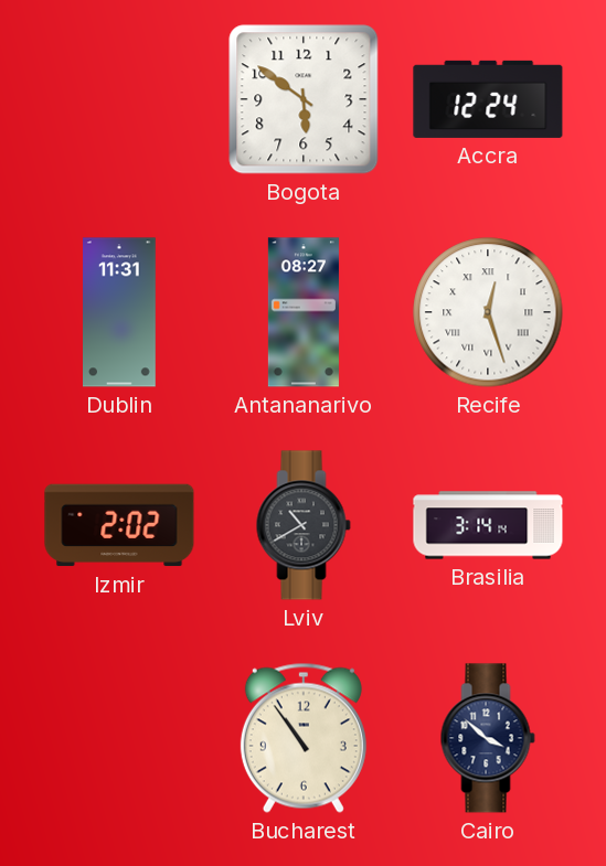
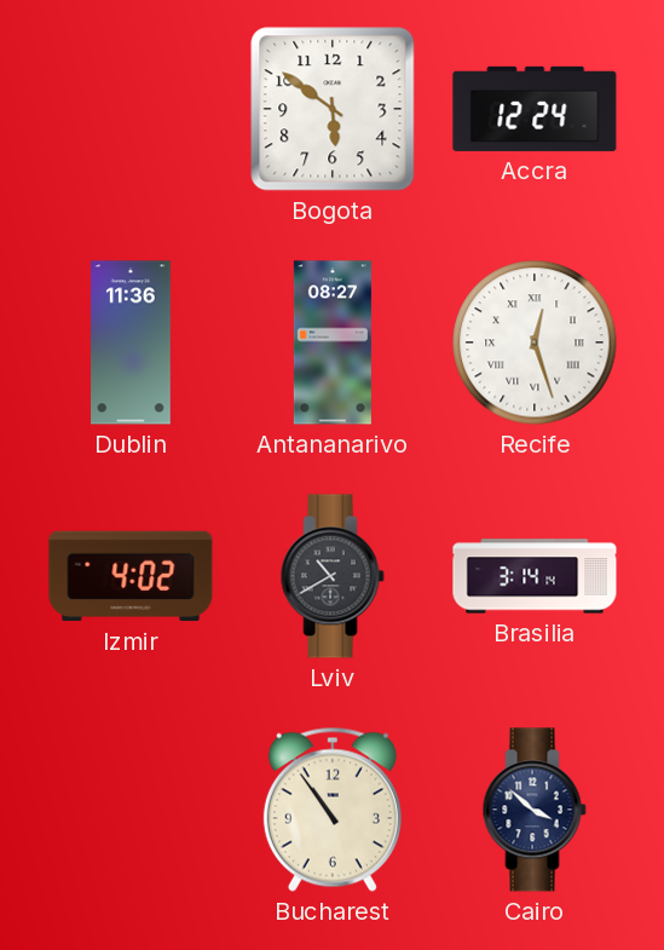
Dublin: 11:31 -> 11:36
Izmir: 2:02 -> 4:02
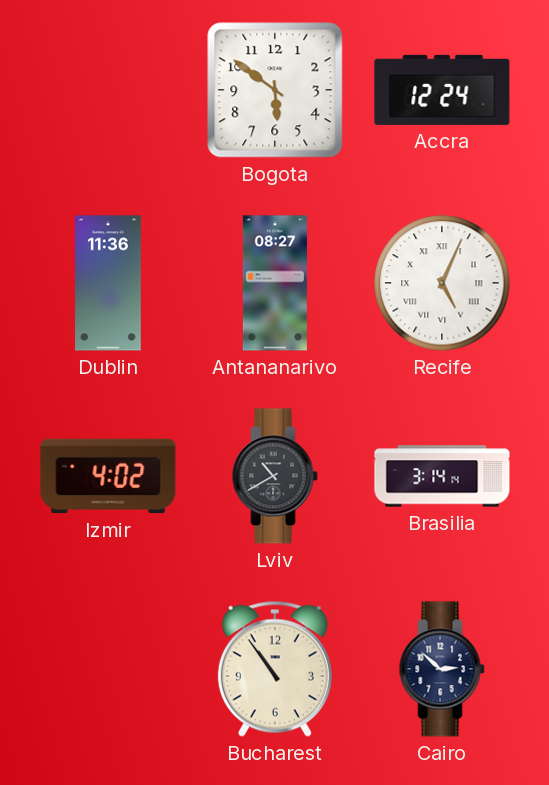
Recife: 12:27 -> 5:04
Cairo: 3:52 -> 2:52
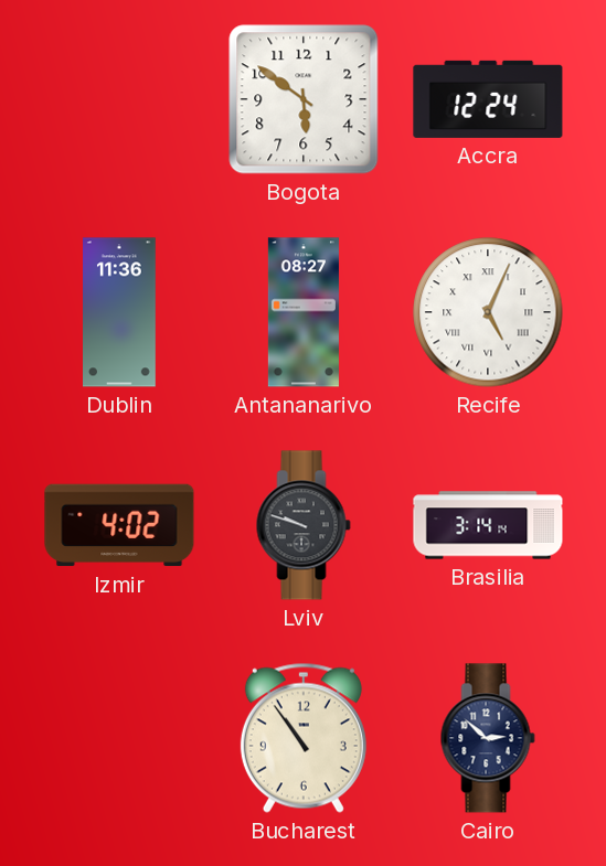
Lviv: 10:40 -> 9:48
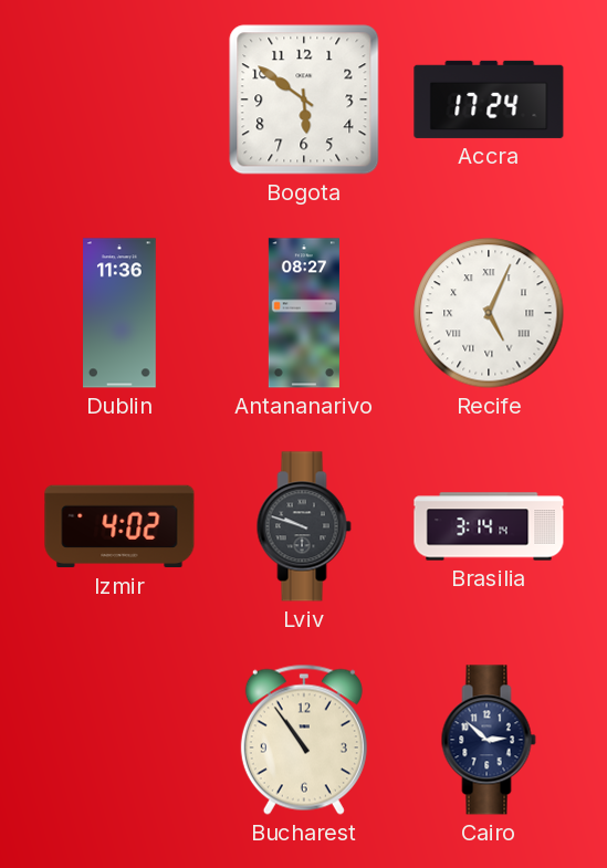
Accra: 12:24 -> 17:24
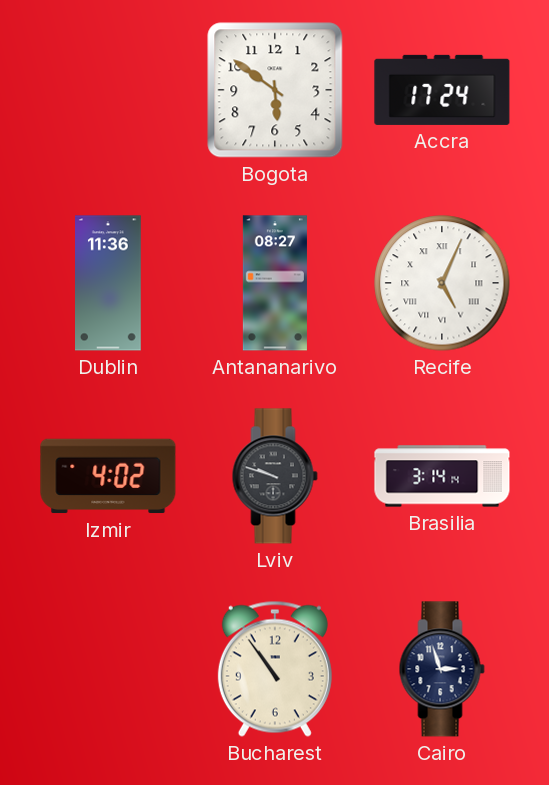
Cairo: 2:52 -> 2:57
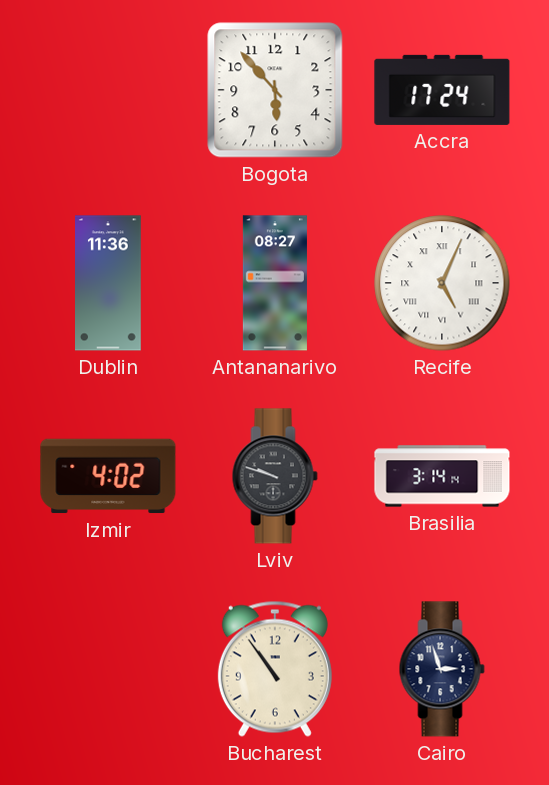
Bogota: 5:51 -> 5:53
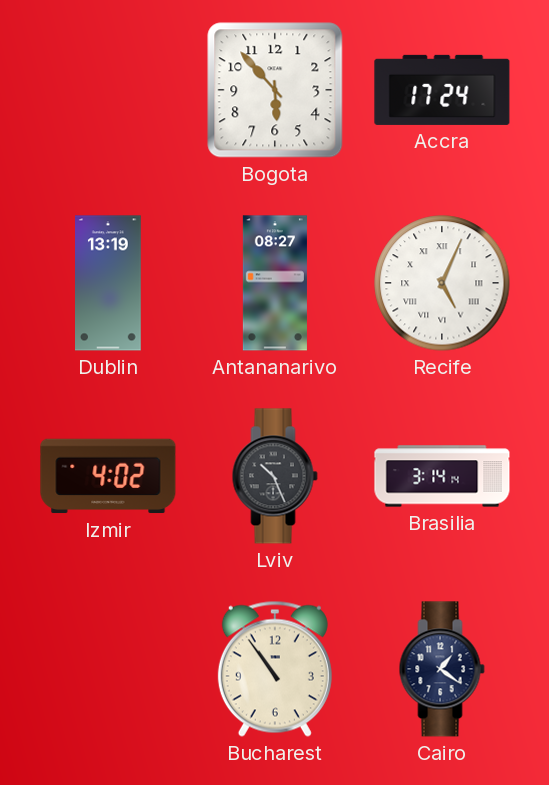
Dublin: 11:36 -> 13:19
Lviv: 9:48 -> 10:26
Cairo: 2:57 -> 1:21
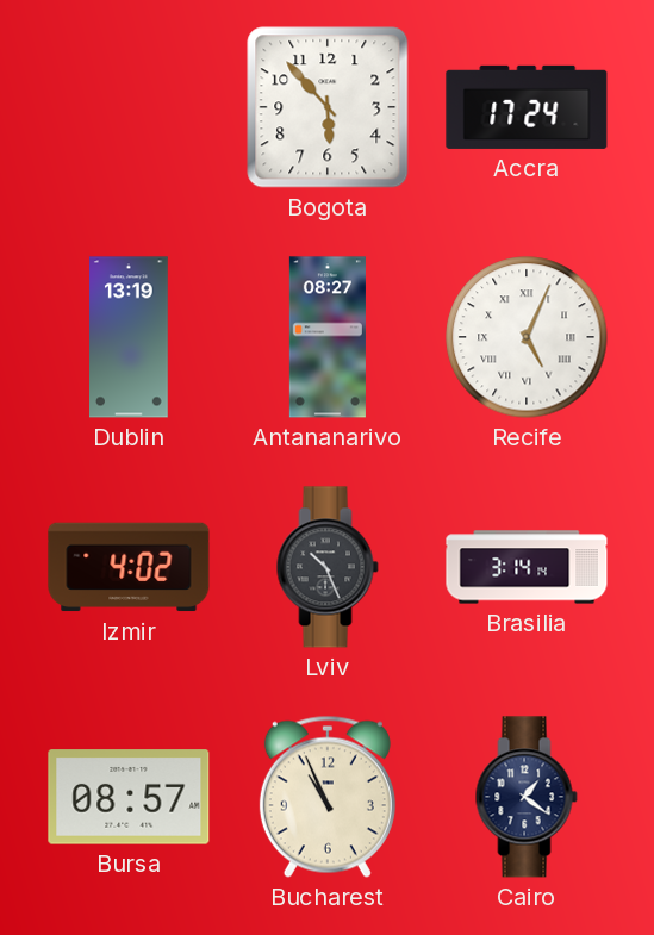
Bursa: none -> 08:57
Bucharest: 10:54 -> 10:56
